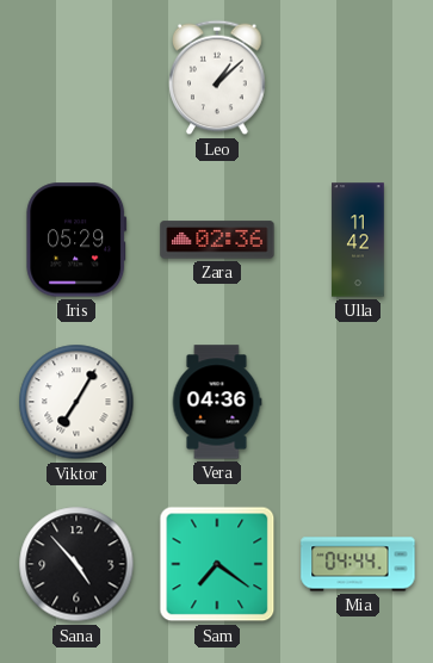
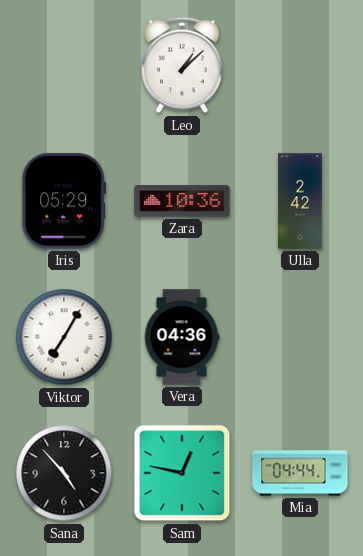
Zara: 02:36 -> 10:36
Ulla: 11:42 -> 2:42
Sam: 7:21 -> 12:47
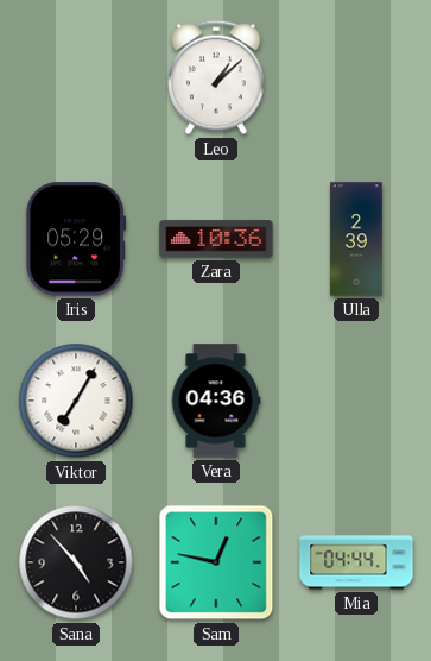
Ulla: 2:42 -> 2:39
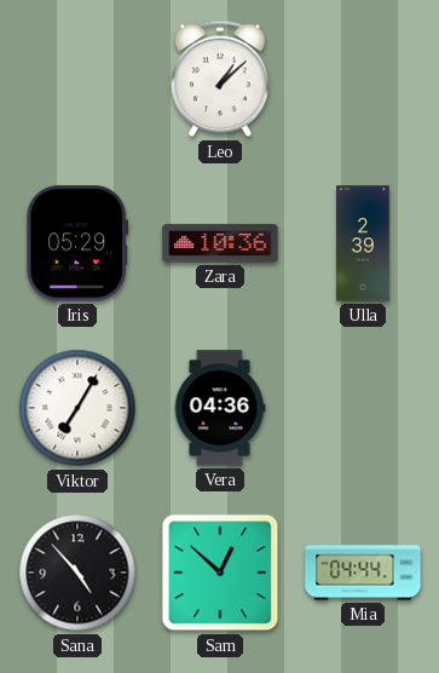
Sam: 12:47 -> 12:52
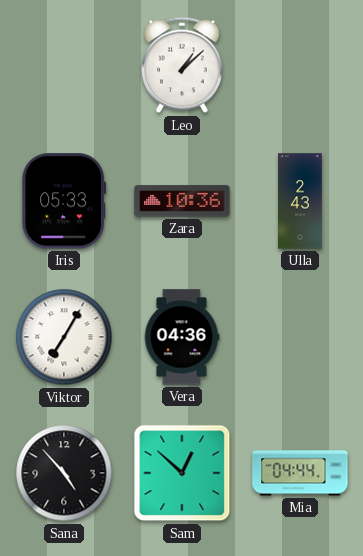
Iris: 05:29 -> 05:33
Ulla: 2:39 -> 2:43
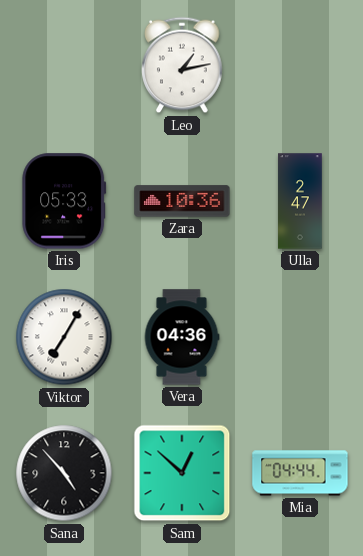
Leo: 1:08 -> 1:13
Ulla: 2:43 -> 2:47
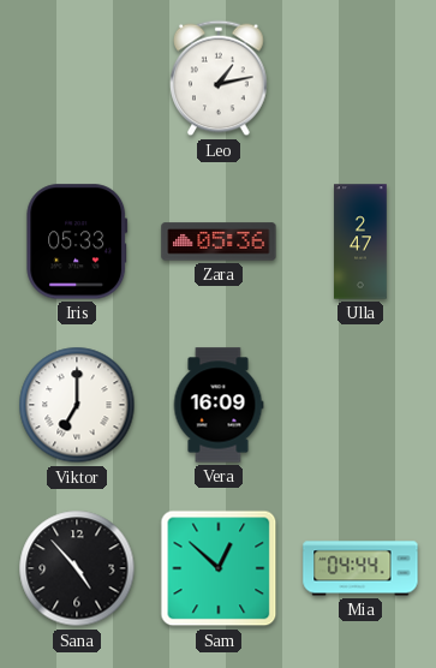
Zara: 10:36 -> 05:36
Viktor: 7:05 -> 7:00
Vera: 04:36 -> 16:09
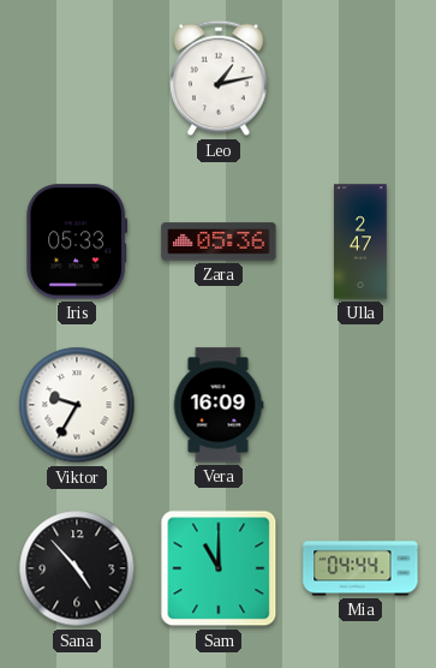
Viktor: 7:00 -> 9:35
Sam: 12:52 -> 11:00
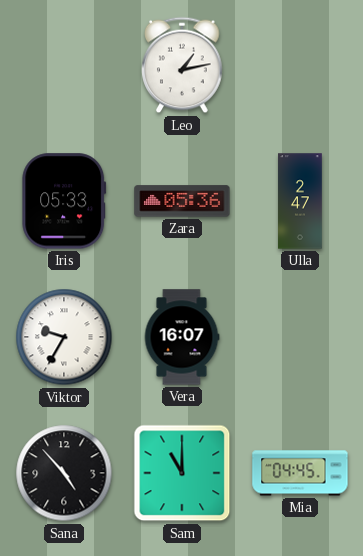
Vera: 16:09 -> 16:07
Mia: 04:44 -> 04:45
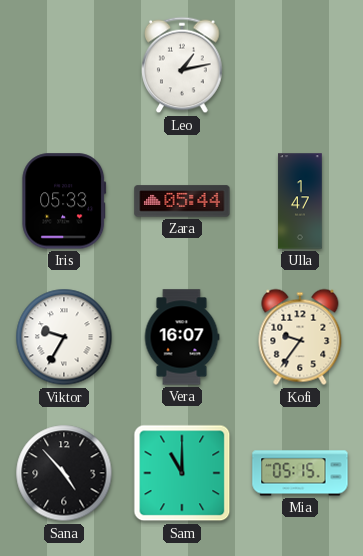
Zara: 05:36 -> 05:44
Ulla: 2:47 -> 1:47
Kofi: none -> 9:36
Mia: 04:45 -> 05:15
